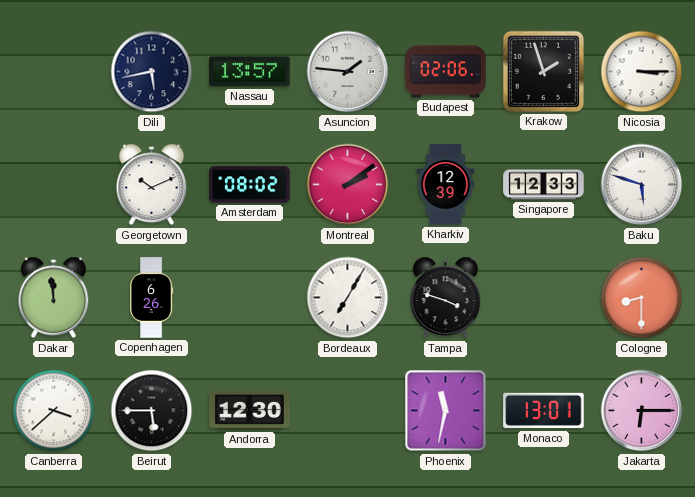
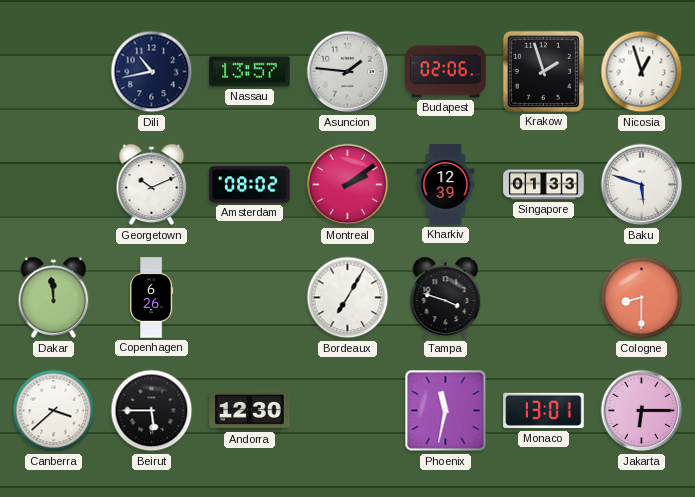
Dili: 5:43 -> 10:43
Nicosia: 3:15 -> 12:57
Singapore: 12:33 -> 01:33
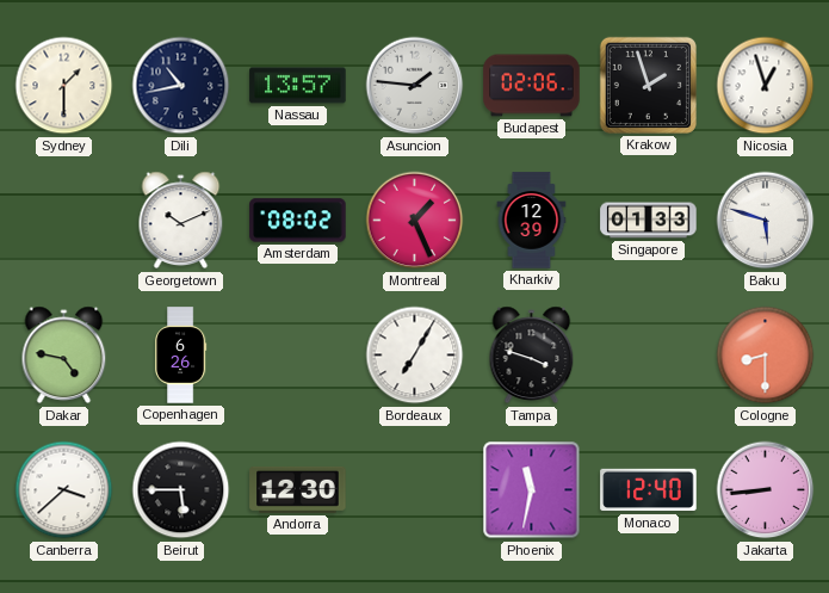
Sydney: none -> 1:30
Montreal: 2:09 -> 1:26
Dakar: 11:59 -> 4:47
Monaco: 13:01 -> 12:40
Jakarta: 6:15 -> 8:44
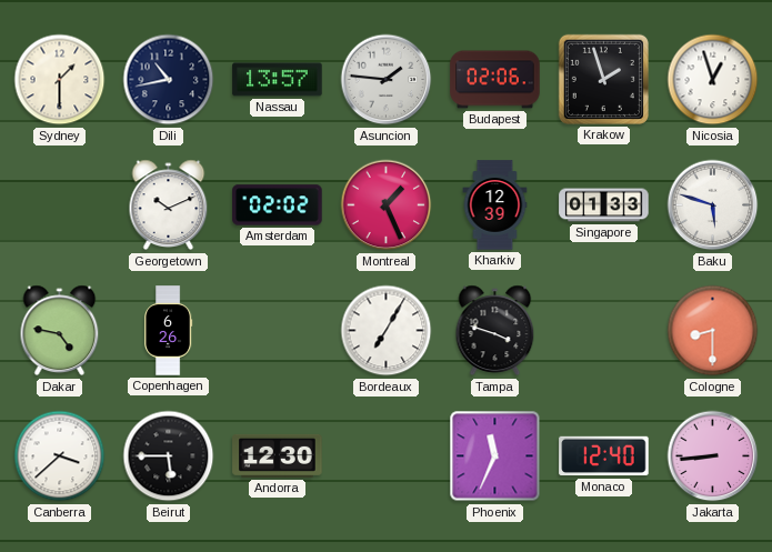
Amsterdam: 08:02 -> 02:02
Phoenix: 11:32 -> 11:34
